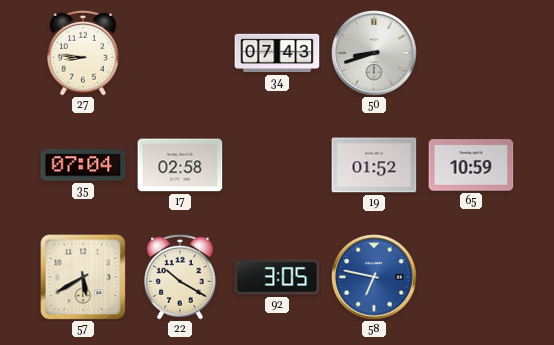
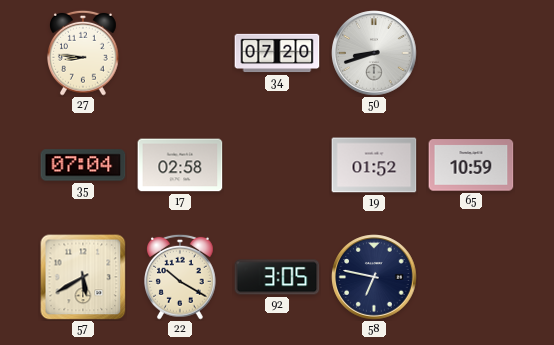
34: 07:43 -> 07:20
58 dial: blue -> navy
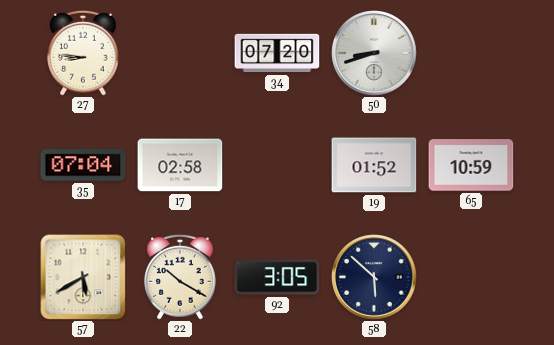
58: 6:47 -> 5:52
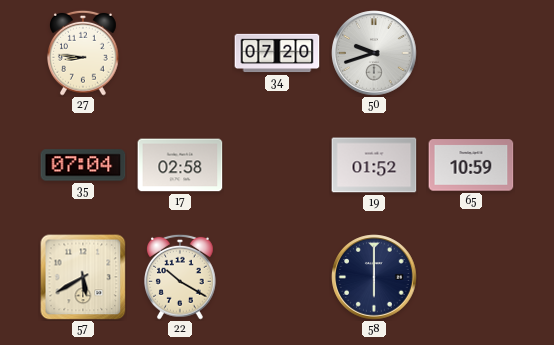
50: 8:42 -> 9:42
92: 3:05 -> none
58: 5:52 -> 6:00
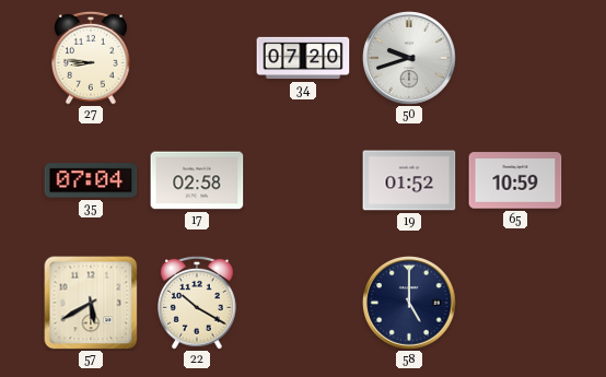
58: 6:00 -> 5:00
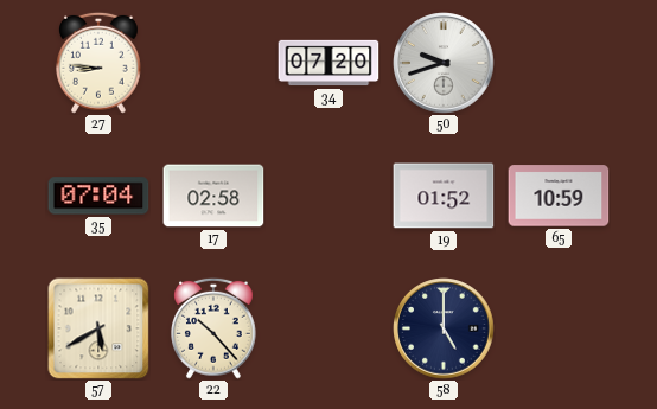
22: 10:20 -> 10:23
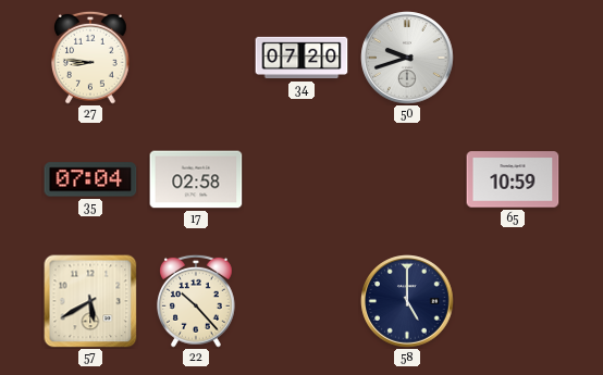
19: 01:52 -> none
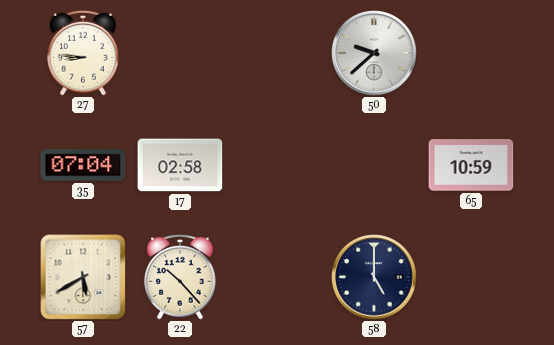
34: 07:20 -> none
50: 9:42 -> 9:38
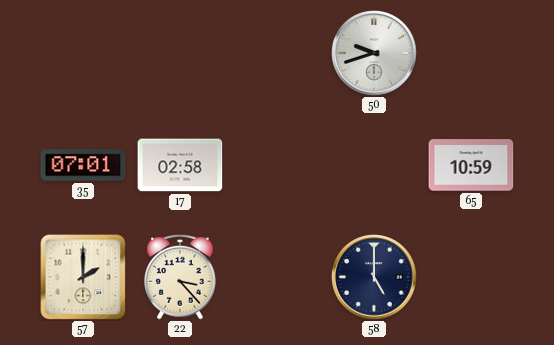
27: 8:46 -> none
50: 9:38 -> 9:42
35: 07:04 -> 07:01
57: 5:40 -> 2:00
22: 10:23 -> 3:23
